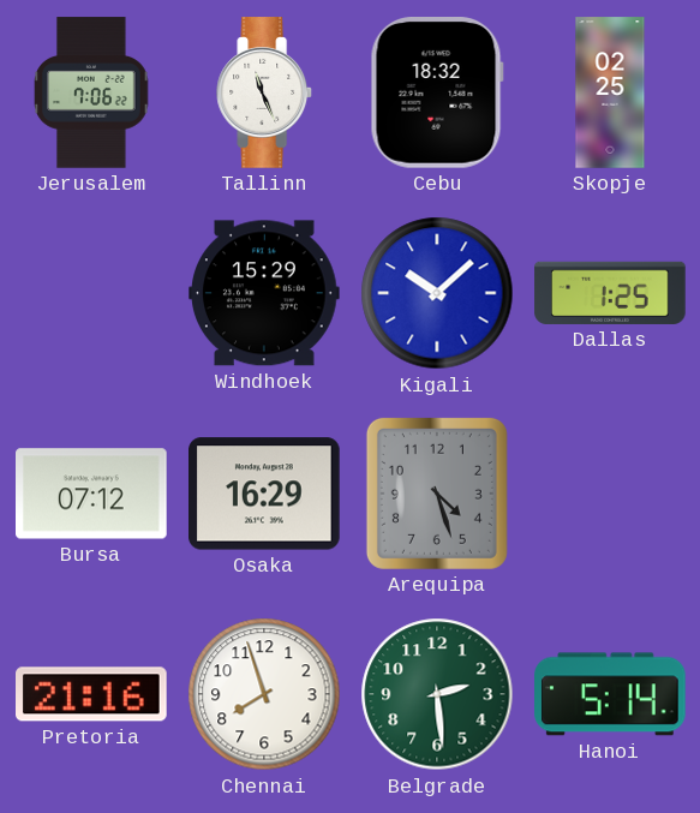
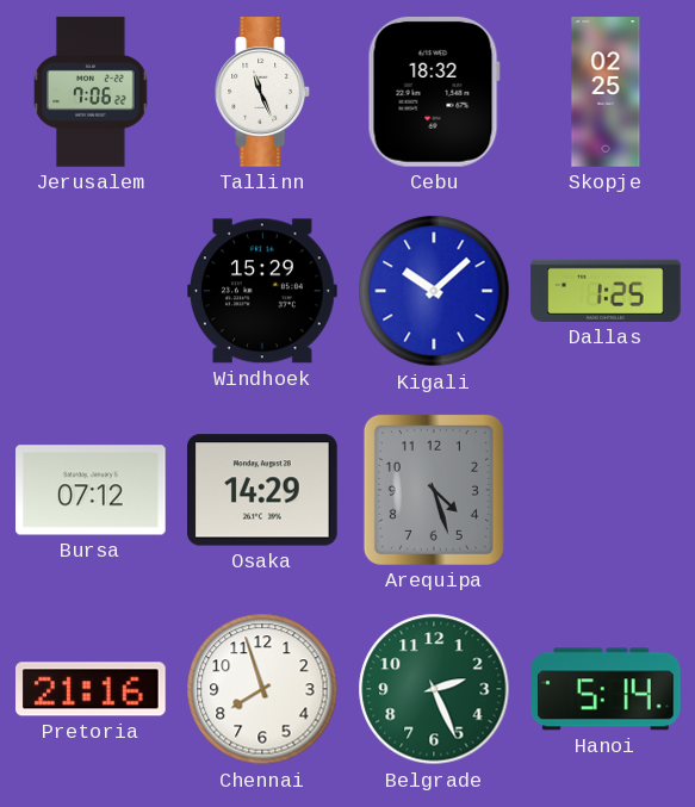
Osaka: 16:29 -> 14:29
Belgrade: 2:29 -> 2:26
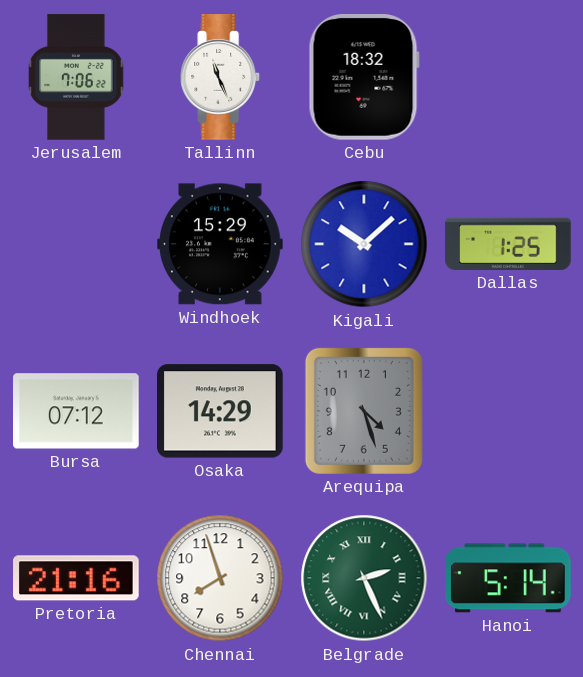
Skopje: 02:25 -> none
Belgrade numerals: Arabic -> Roman
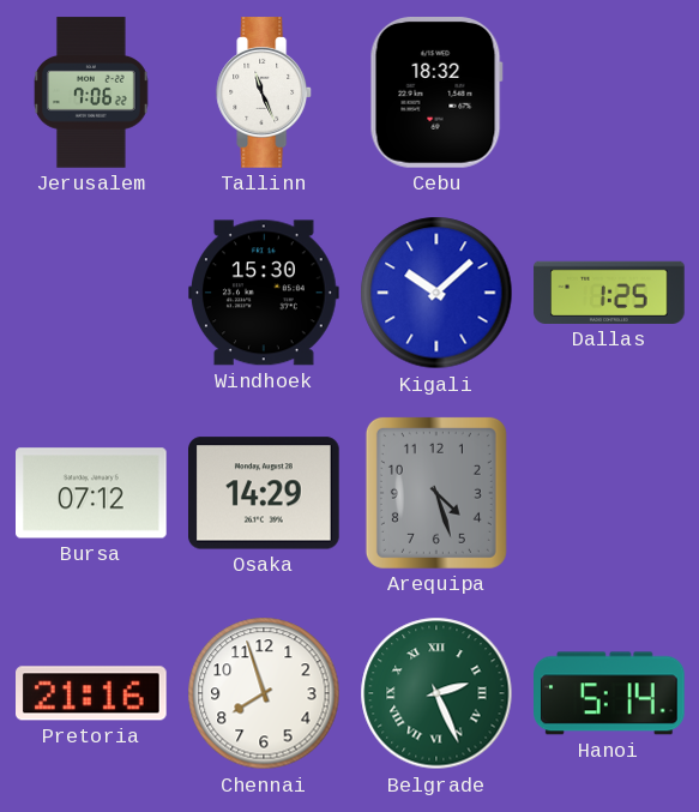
Windhoek: 15:29 -> 15:30
